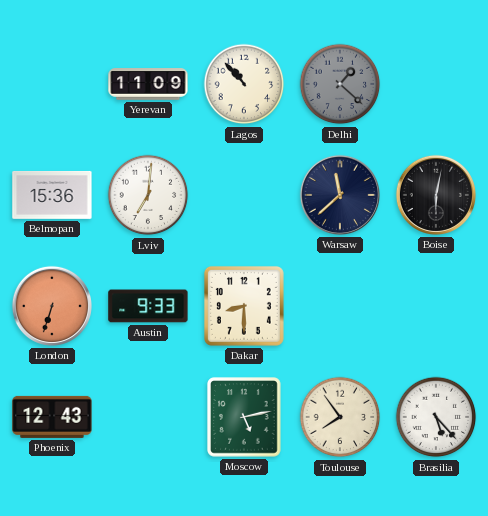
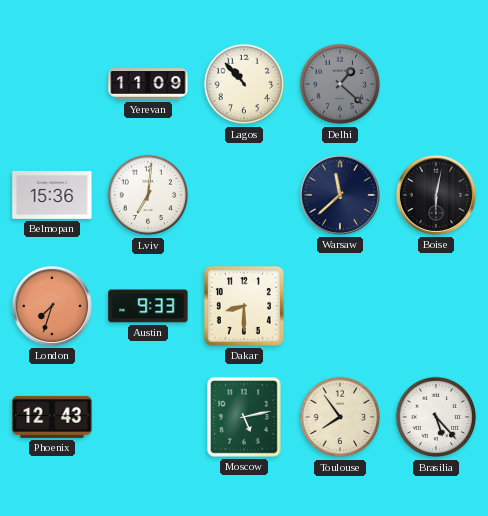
London: 6:33 -> 7:33
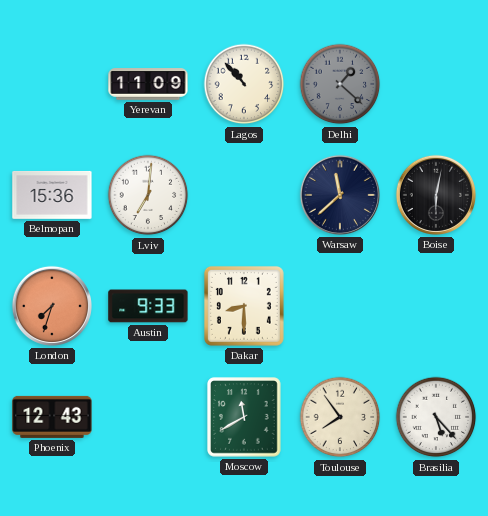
Moscow: 5:13 -> 11:40
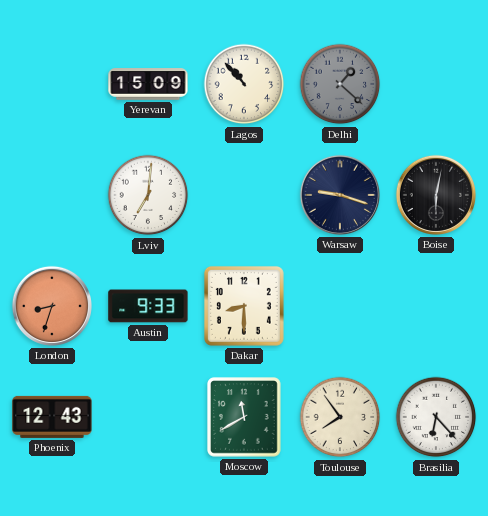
Yerevan: 11:09 -> 15:09
Belmopan: 15:36 -> none
Warsaw: 11:38 -> 9:18
London: 7:33 -> 8:33
Brasilia: 5:23 -> 6:23
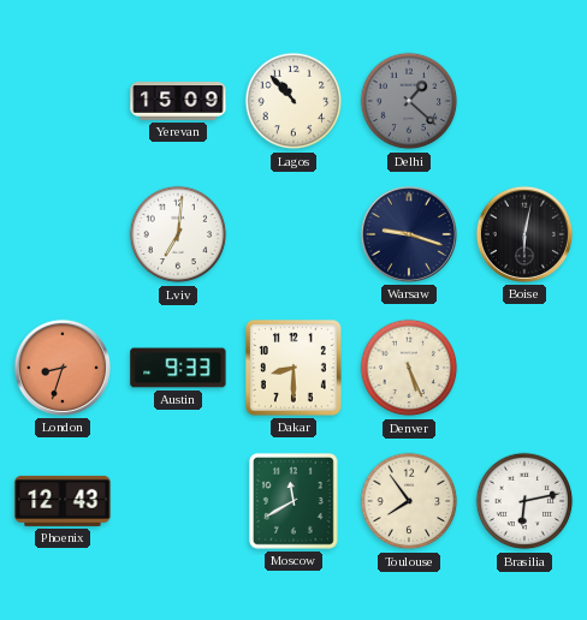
Denver: none -> 5:26
Brasilia: 6:23 -> 6:13
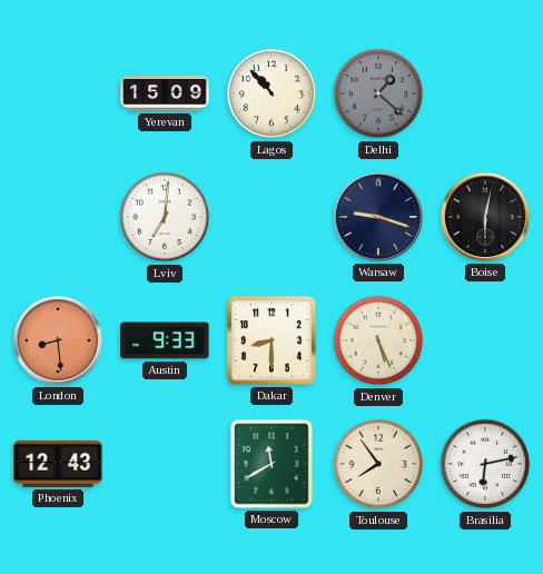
London: 8:33 -> 8:29
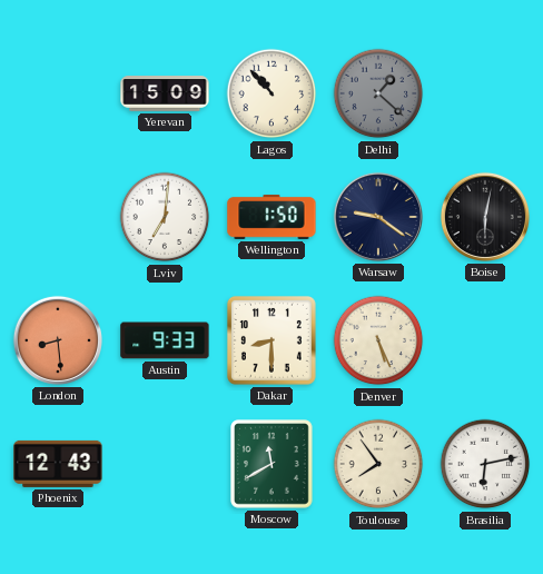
Wellington: none -> 1:50
Warsaw: 9:18 -> 9:21
